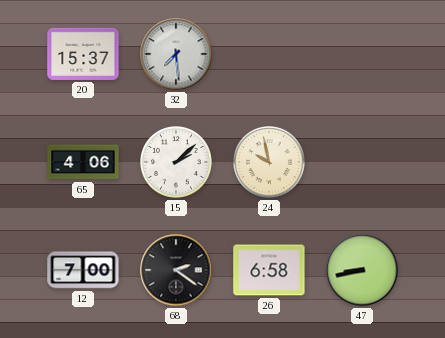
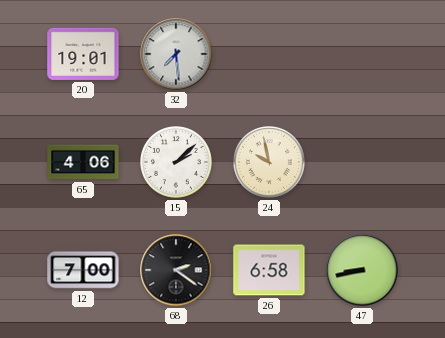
20: 15:37 -> 19:01
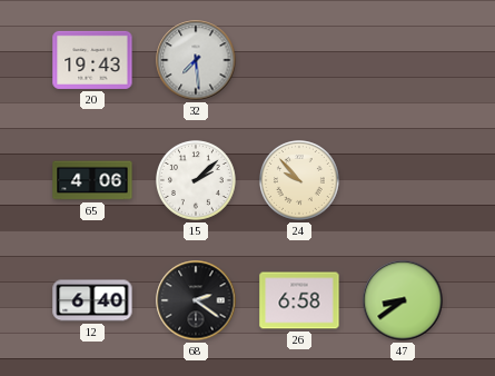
20: 19:01 -> 19:43
24: 9:58 -> 9:53
12: 7:00 -> 6:40
47: 8:43 -> 8:39
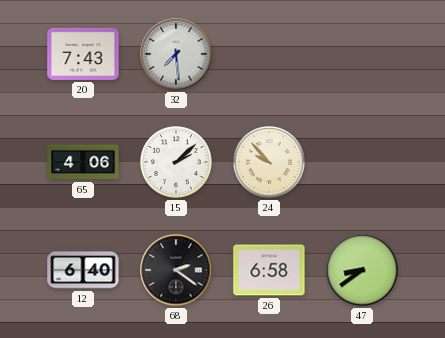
20: 19:43 -> 7:43
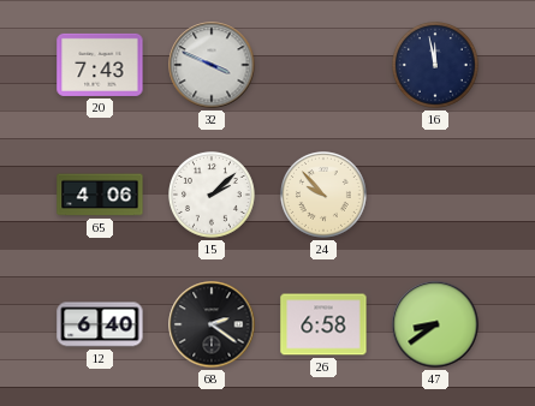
32: 7:29 -> 3:49
16: none -> 11:58
